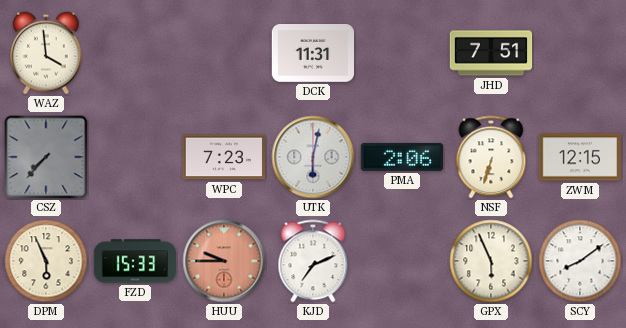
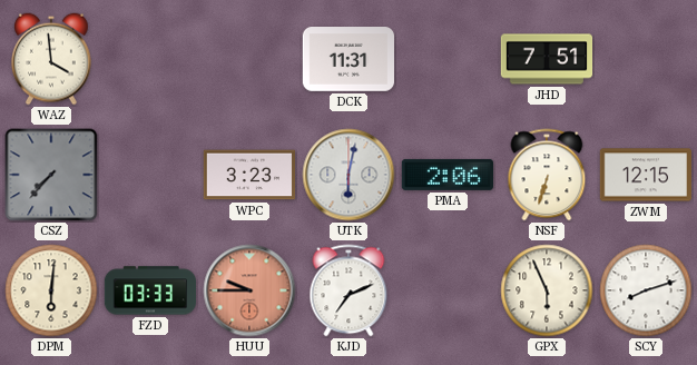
WPC: 7:23 -> 3:23
DPM: 5:56 -> 6:01
FZD: 15:33 -> 03:33
SCY: 8:09 -> 8:12
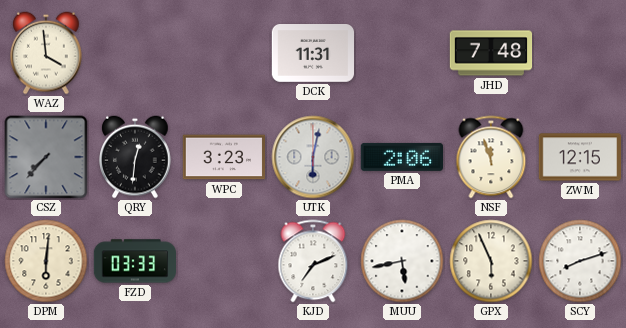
JHD: 7:51 -> 7:48
QRY: none -> 12:31
NSF: 6:33 -> 11:57
HUU: 9:45 -> none
MUU: none -> 5:43
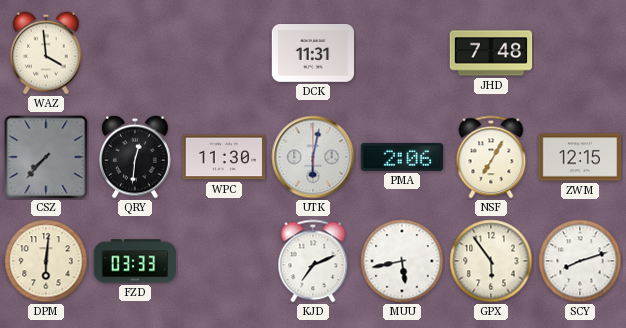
WPC: 3:23 -> 11:30
NSF: 11:57 -> 7:05
GPX: 5:56 -> 5:54
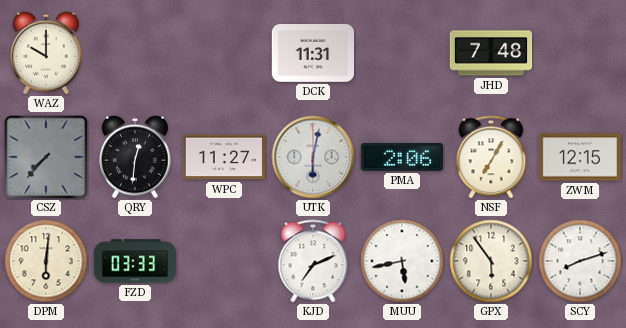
WAZ: 3:59 -> 10:00
WPC: 11:30 -> 11:27
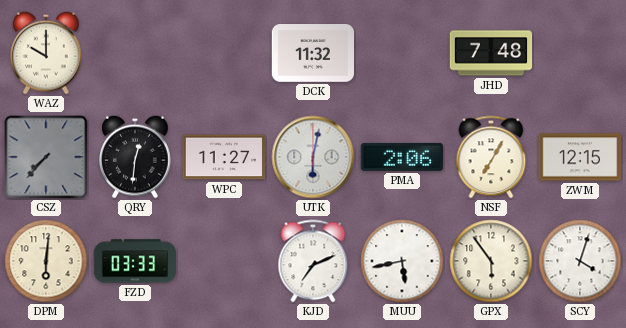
DCK: 11:31 -> 11:32
SCY: 8:12 -> 4:03
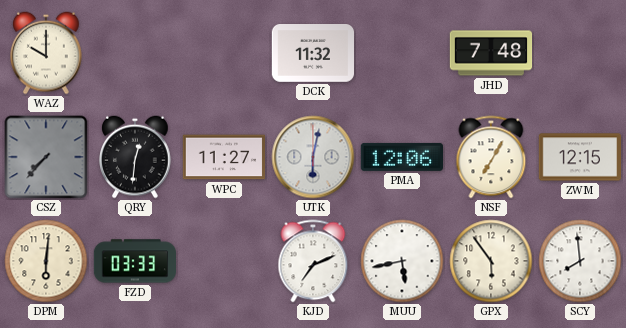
PMA: 2:06 -> 12:06
SCY: 4:03 -> 7:59
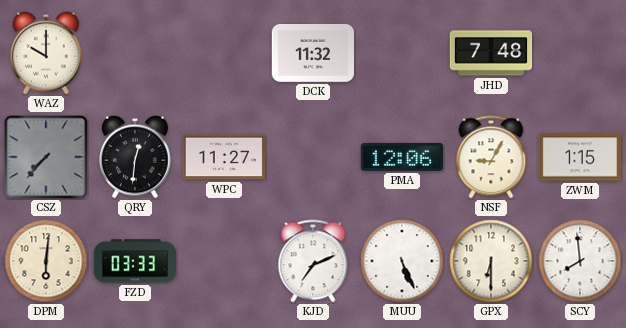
UTK: 6:02 -> none
NSF: 7:05 -> 9:05
ZWM: 12:15 -> 1:15
MUU: 5:43 -> 5:26
GPX: 5:54 -> 6:30
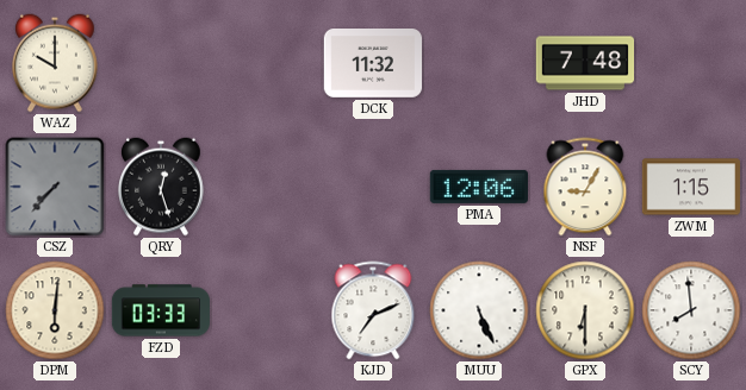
QRY: 12:31 -> 12:27
WPC: 11:27 -> none
